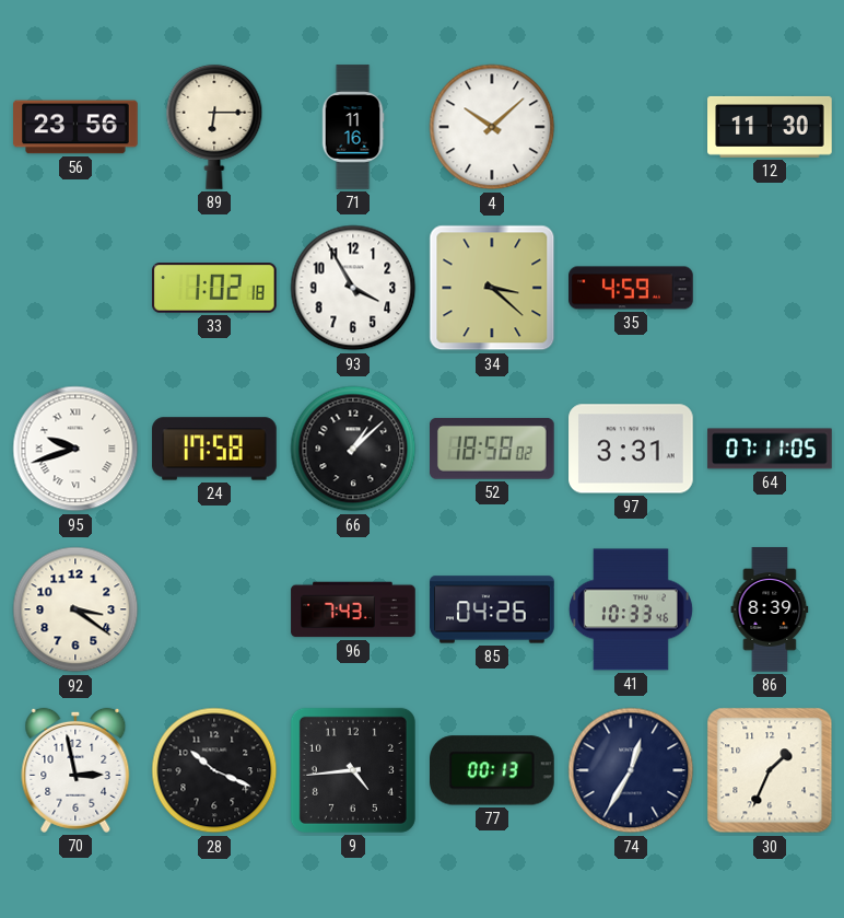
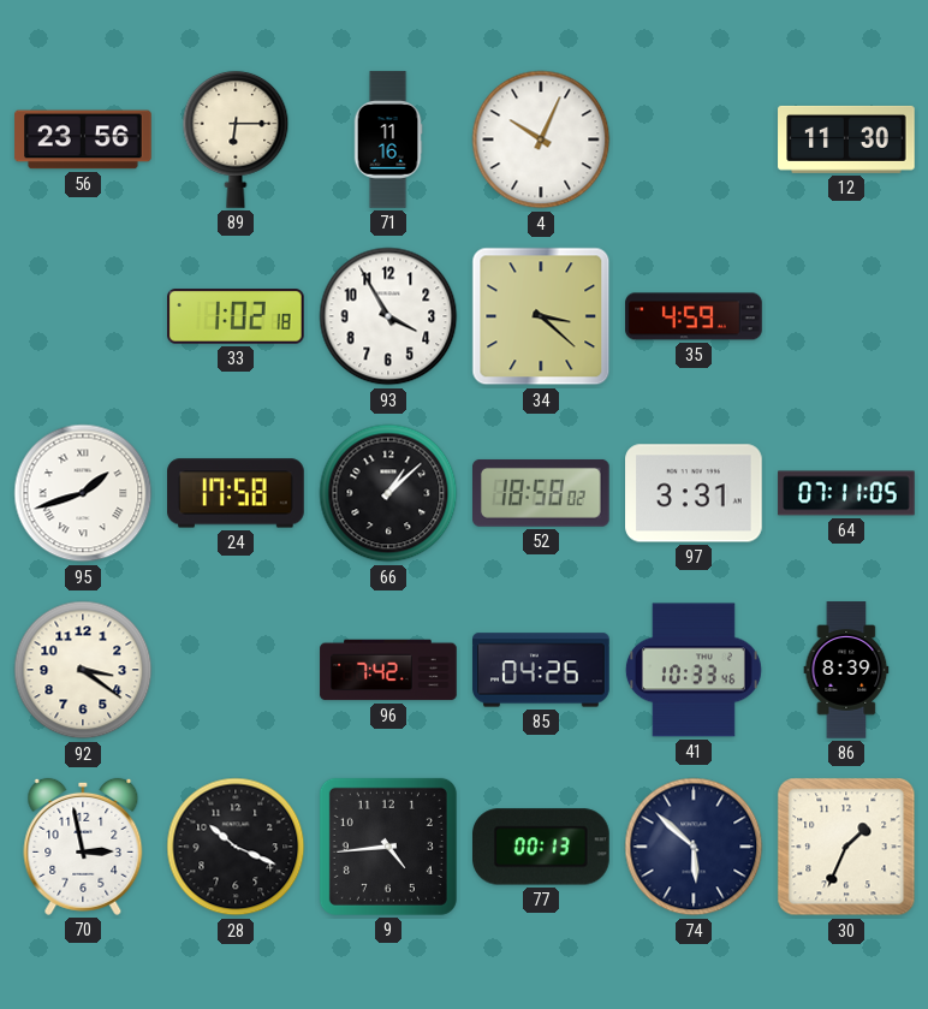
4: 10:08 -> 10:04
95: 9:42 -> 1:42
96: 7:43 -> 7:42
74: 12:35 -> 5:52
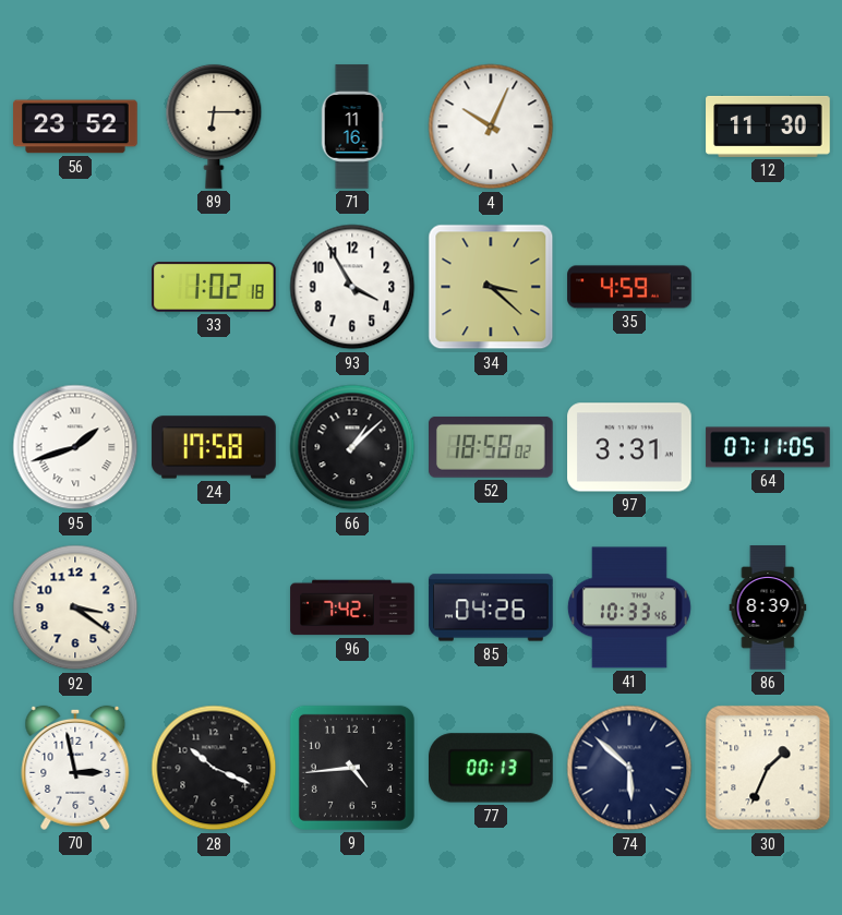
56: 23:56 -> 23:52
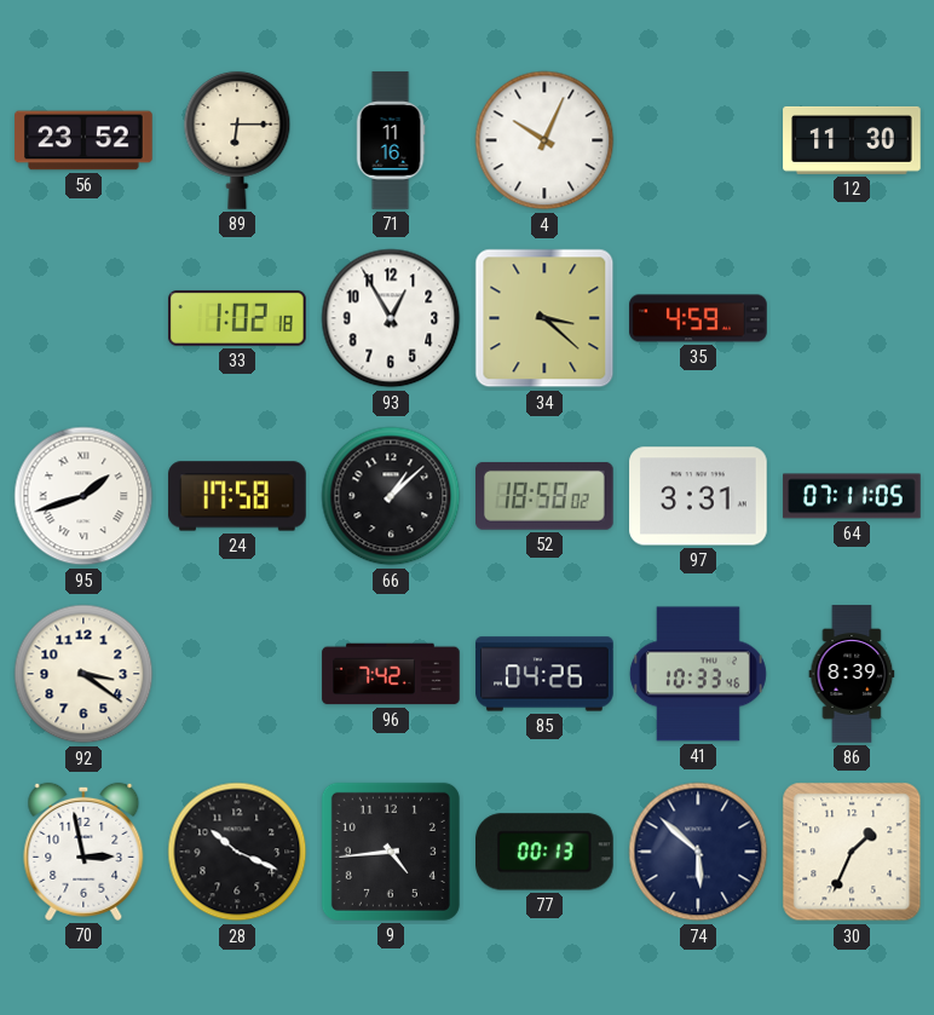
93: 3:55 -> 12:55
